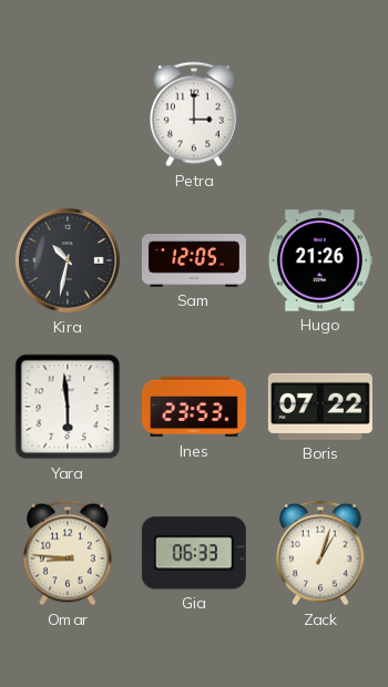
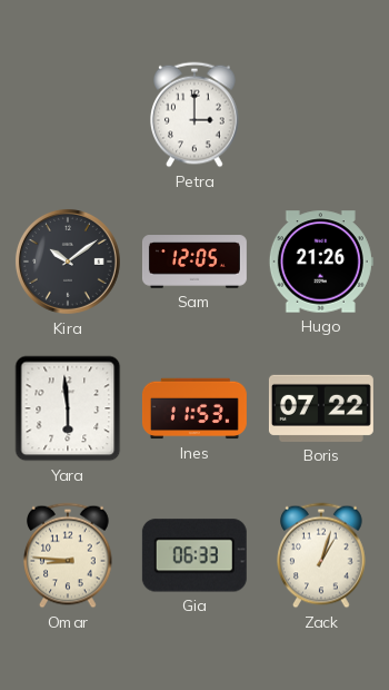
Kira: 10:32 -> 10:09
Ines: 23:53 -> 11:53
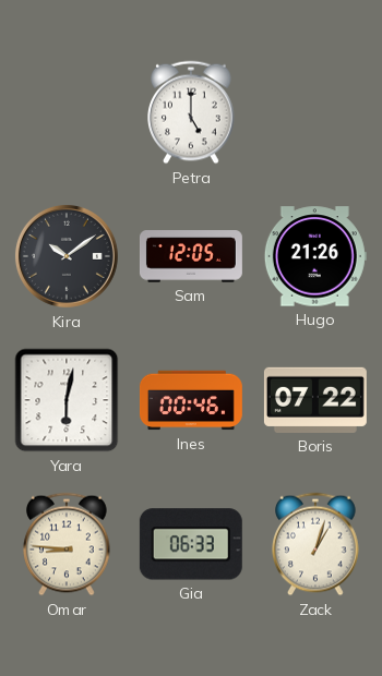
Petra: 3:00 -> 5:00
Yara: 5:59 -> 6:02
Ines: 11:53 -> 00:46
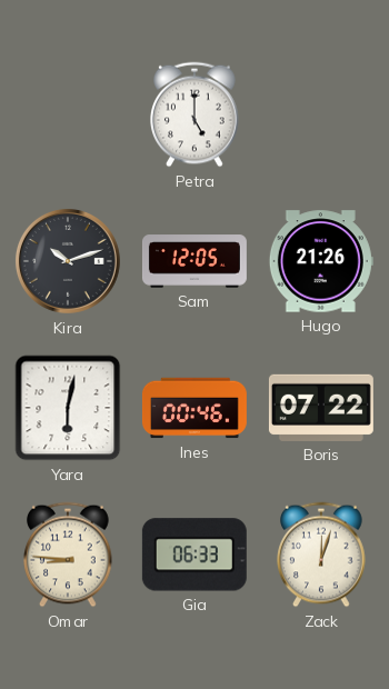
Kira: 10:09 -> 10:12
Zack: 1:03 -> 12:03
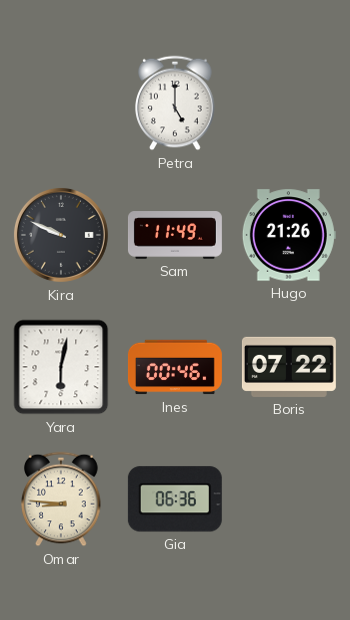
Kira: 10:12 -> 9:49
Sam: 12:05 -> 11:49
Gia: 06:33 -> 06:36
Zack: 12:03 -> none
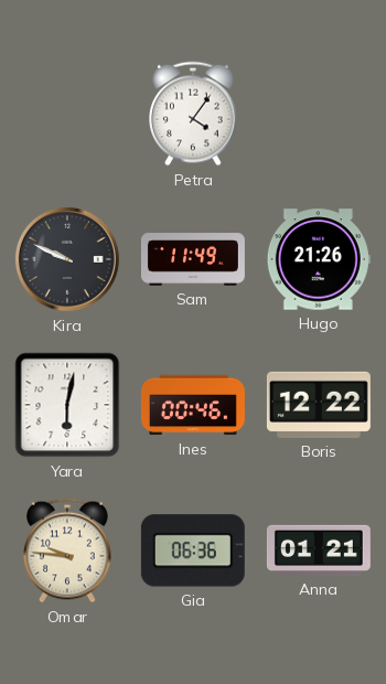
Petra: 5:00 -> 4:06
Boris: 07:22 -> 12:22
Omar: 8:46 -> 9:46
Anna: none -> 01:21
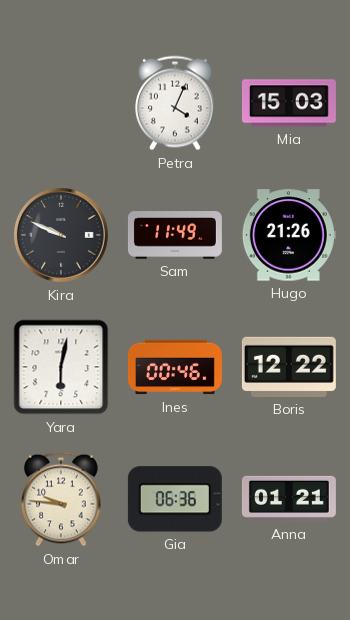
Petra: 4:06 -> 4:04
Mia: none -> 15:03
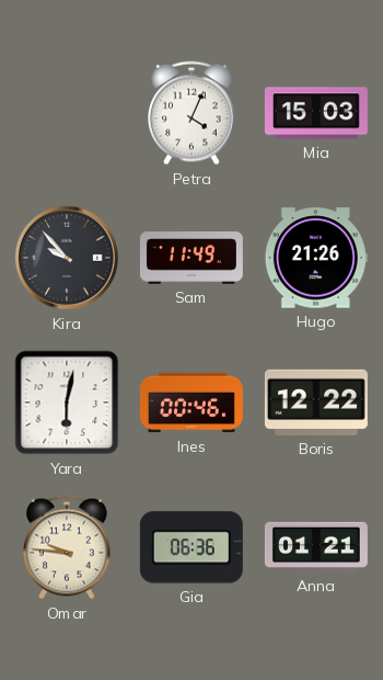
Kira: 9:49 -> 9:53
